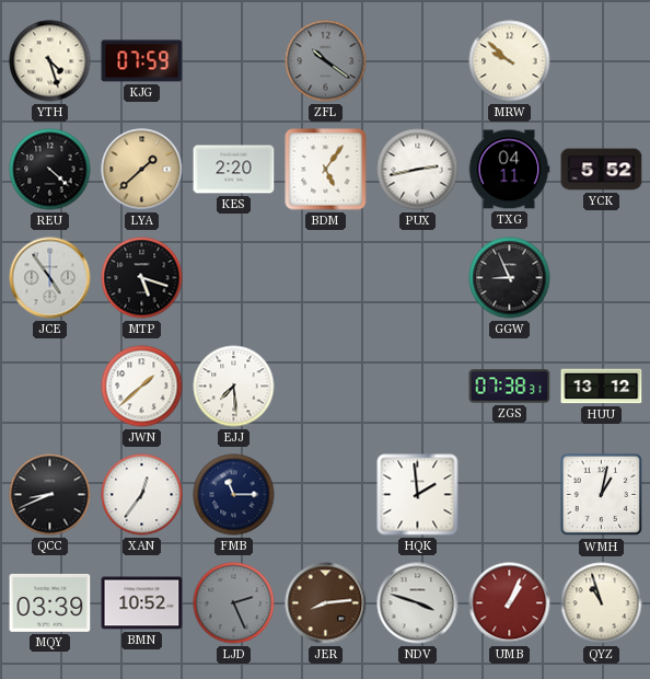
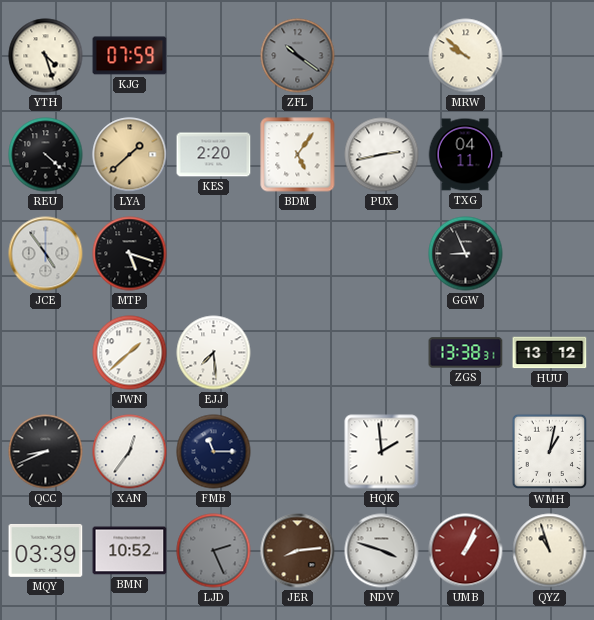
YCK: 5:52 -> none
ZGS: 07:38 -> 13:38
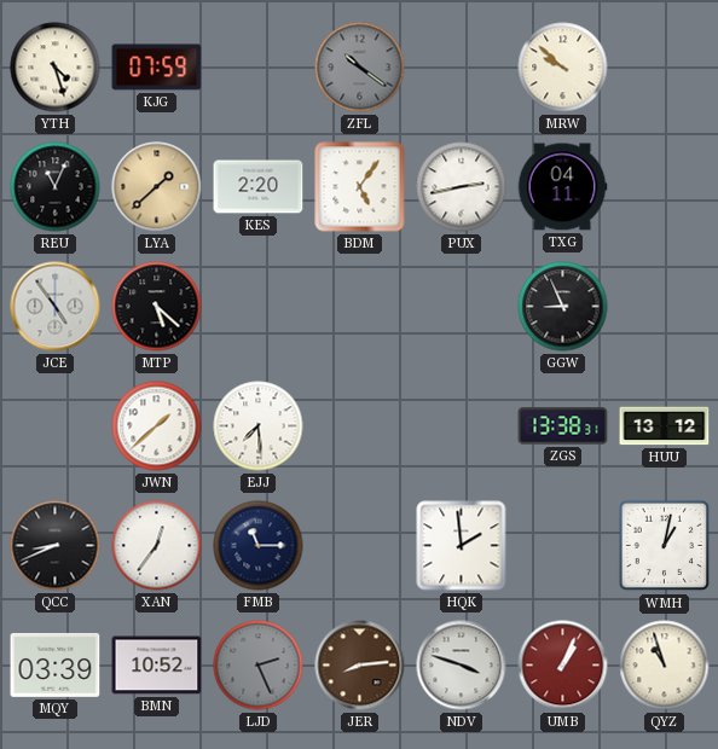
REU: 4:22 -> 11:04
MTP: 5:18 -> 5:22
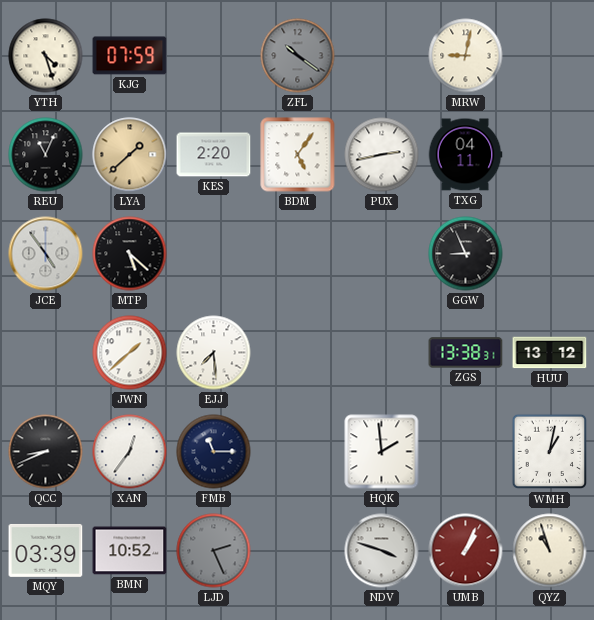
MRW: 9:52 -> 9:02
JER: 8:14 -> none
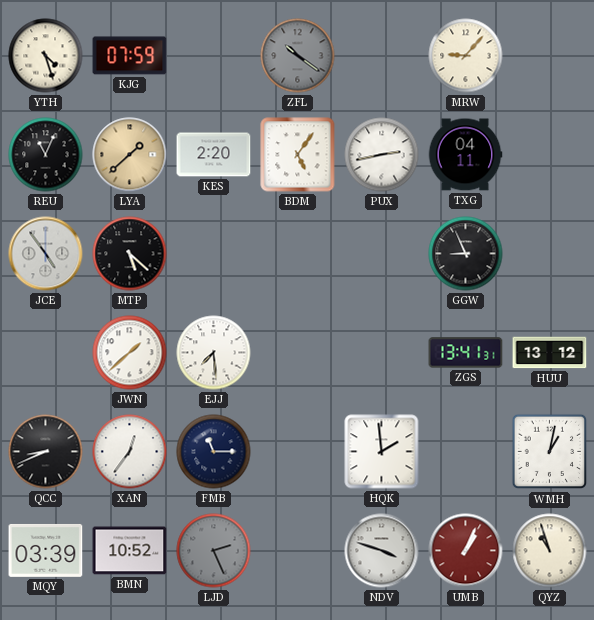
MRW: 9:02 -> 9:07
ZGS: 13:38 -> 13:41
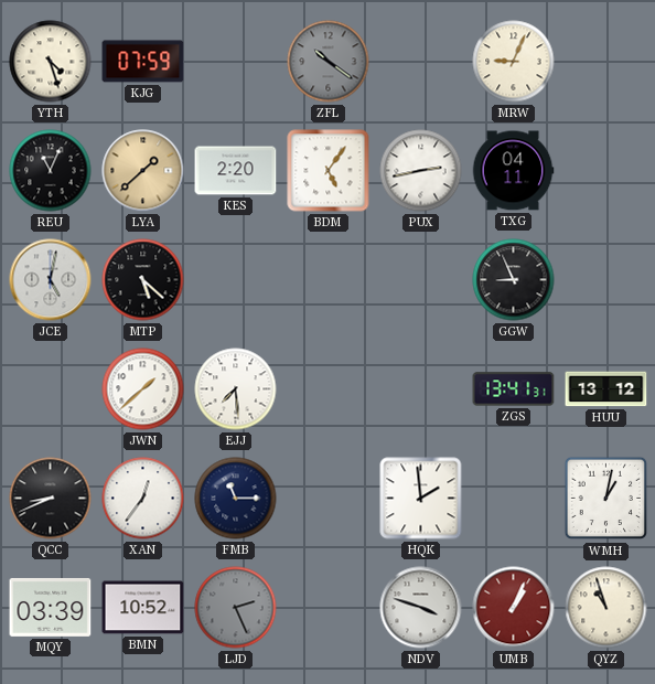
MRW: 9:07 -> 9:04
JCE: 4:54 -> 5:02
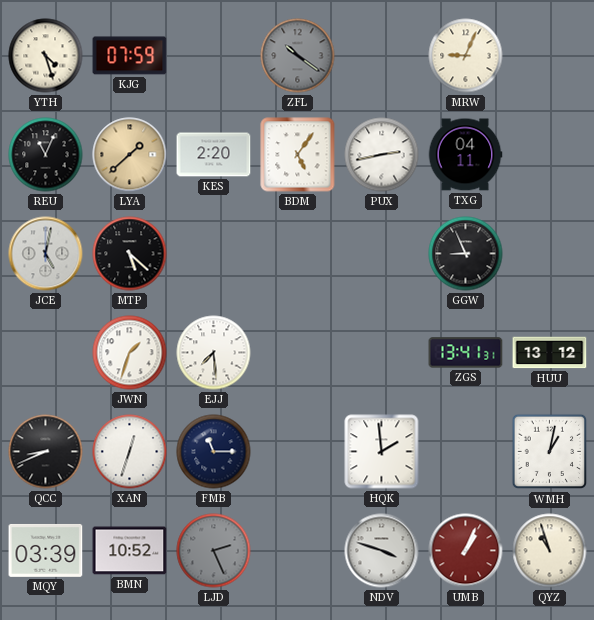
JWN: 1:38 -> 1:33
XAN: 12:36 -> 12:33
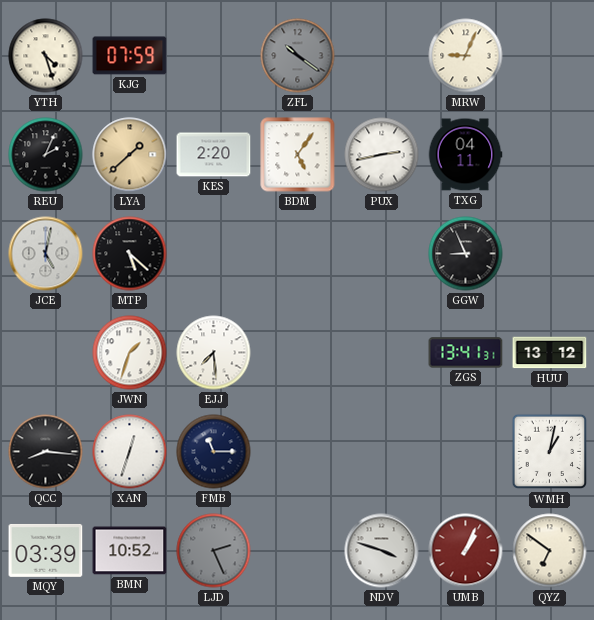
REU: 11:04 -> 2:04
QCC: 8:41 -> 8:16
HQK: 1:59 -> none
QYZ: 10:57 -> 6:51
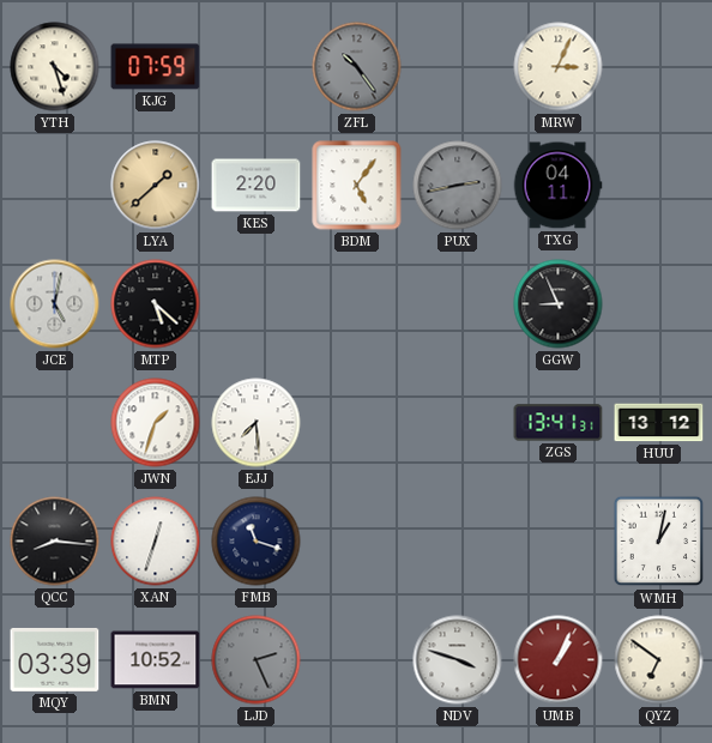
ZFL: 10:21 -> 10:24
MRW: 9:04 -> 3:04
REU: 2:04 -> none
PUX dial: white -> grey
FMB: 11:15 -> 11:18
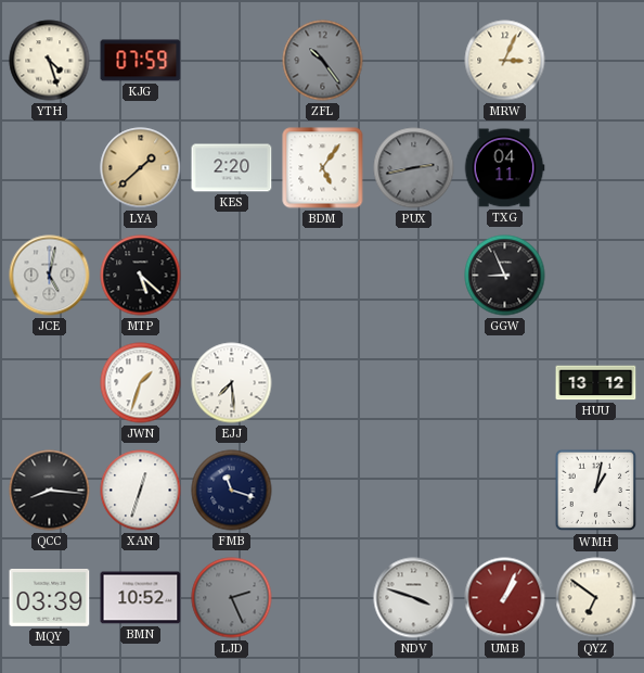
ZGS: 13:41 -> none
